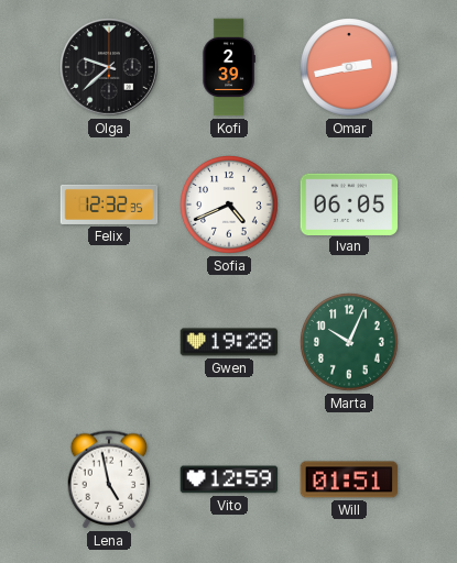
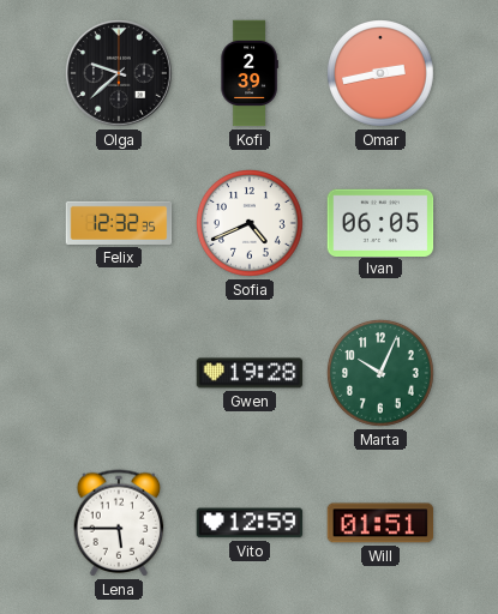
Lena: 4:58 -> 5:45
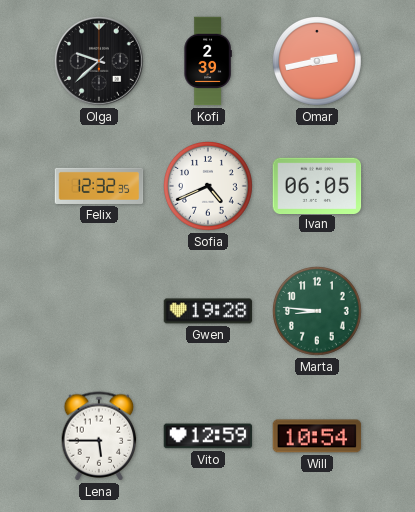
Marta: 10:04 -> 8:46
Will: 01:51 -> 10:54
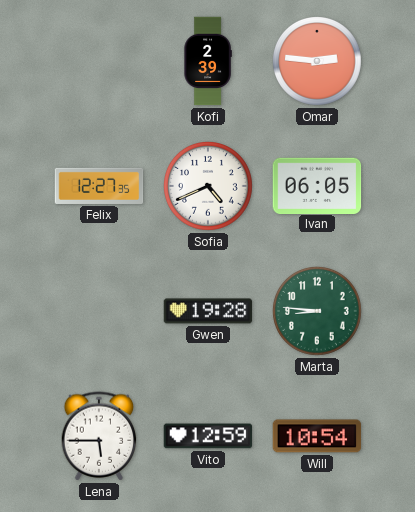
Olga: 9:38 -> none
Omar: 2:43 -> 2:46
Felix: 12:32 -> 12:27
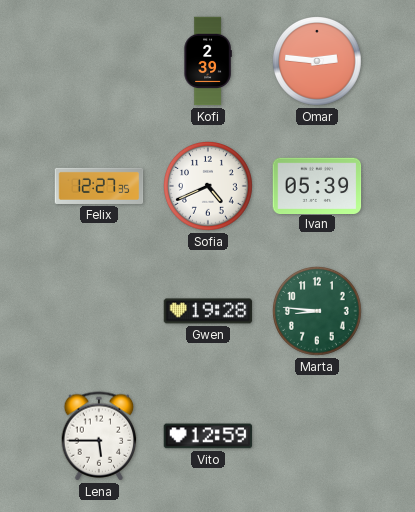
Ivan: 06:05 -> 05:39
Will: 10:54 -> none
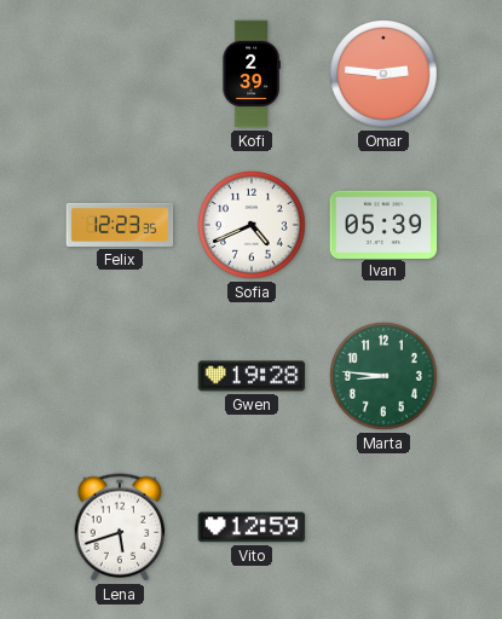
Felix: 12:27 -> 12:23
Lena: 5:45 -> 5:42
